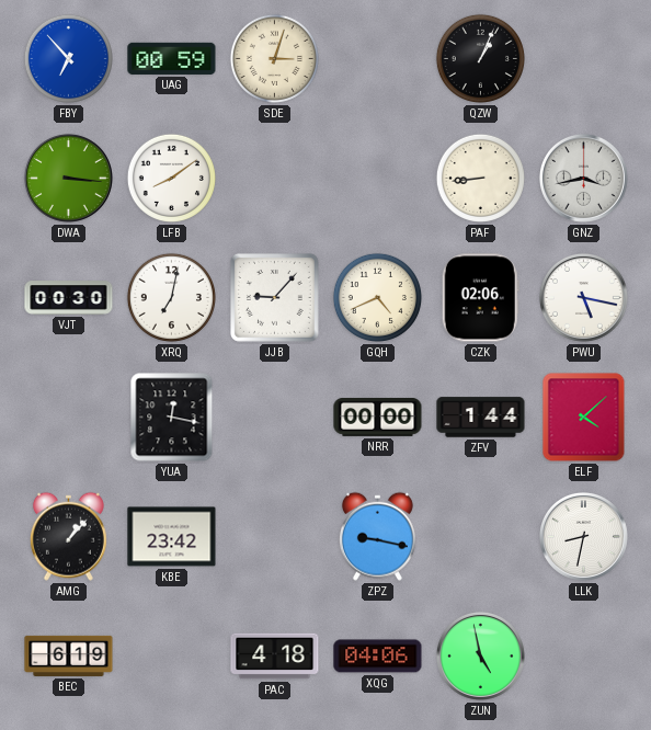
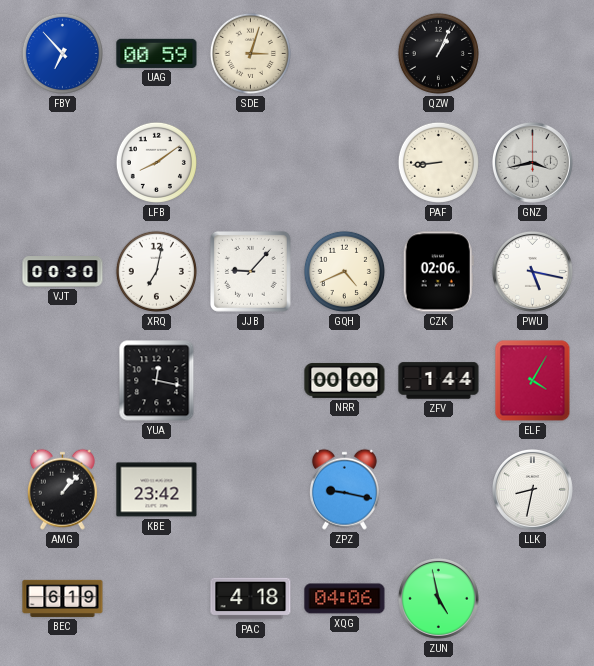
DWA: 3:16 -> none
ELF: 4:08 -> 4:05
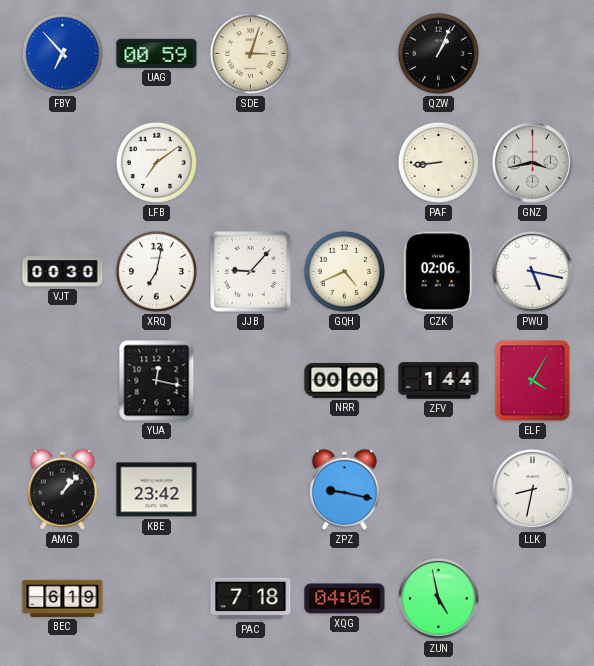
LFB: 8:09 -> 7:09
PAC: 4:18 -> 7:18
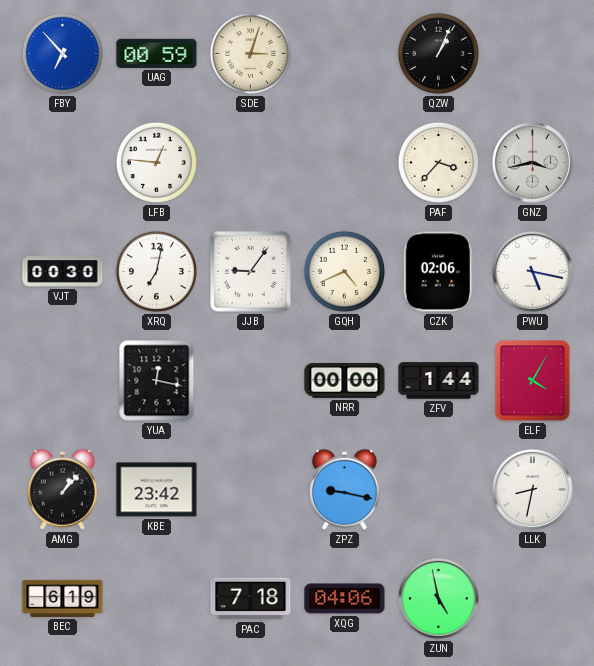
LFB: 7:09 -> 12:46
PAF: 8:44 -> 3:37
JJB: 9:07 -> 9:06
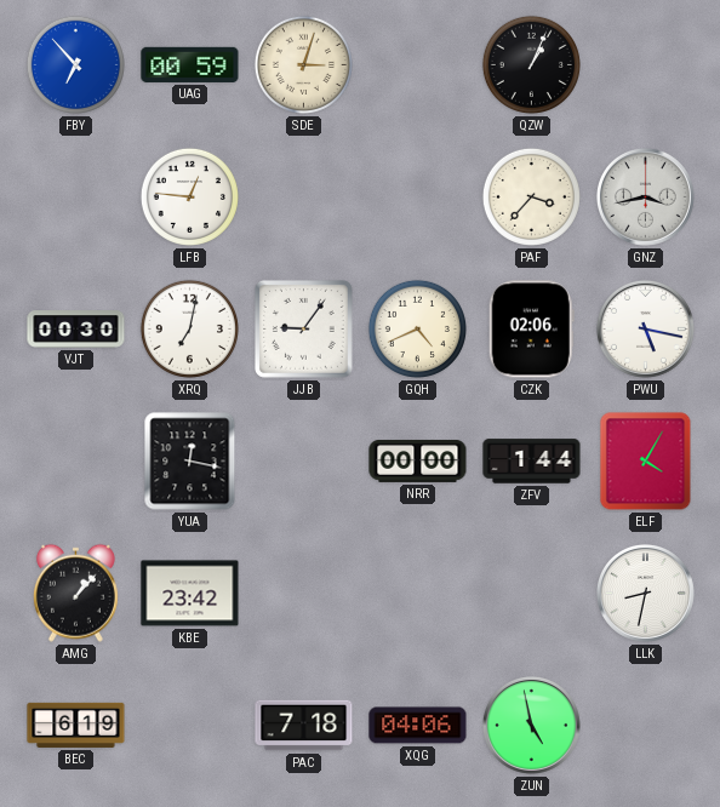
ZPZ: 9:17 -> none
